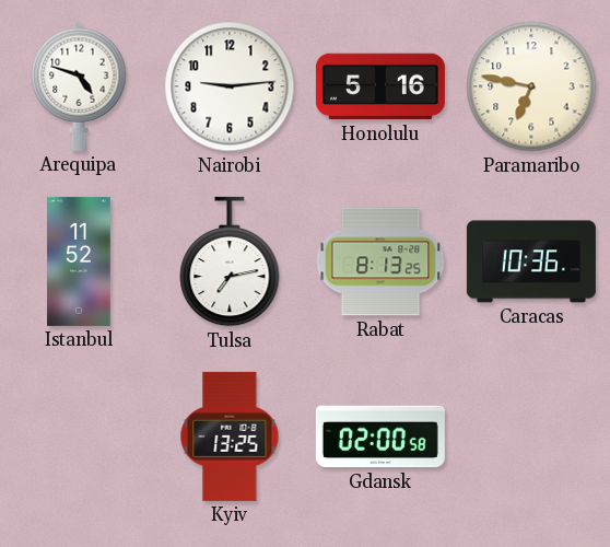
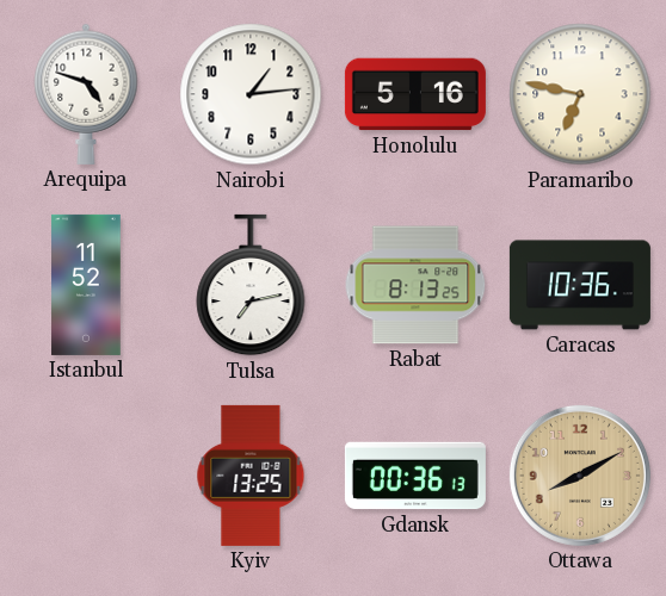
Nairobi: 9:14 -> 1:14
Gdansk: 02:00 -> 00:36
Ottawa: none -> 8:10
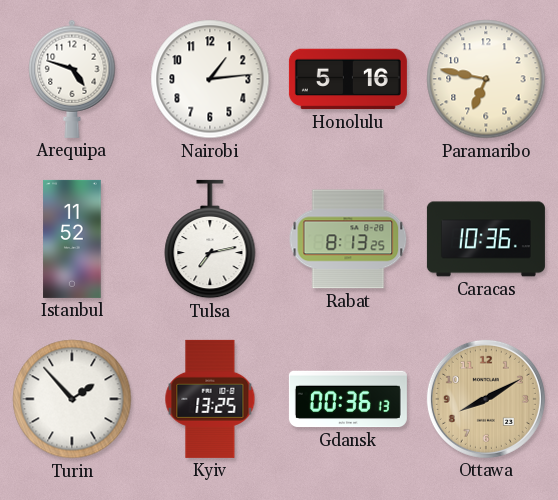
Turin: none -> 1:53
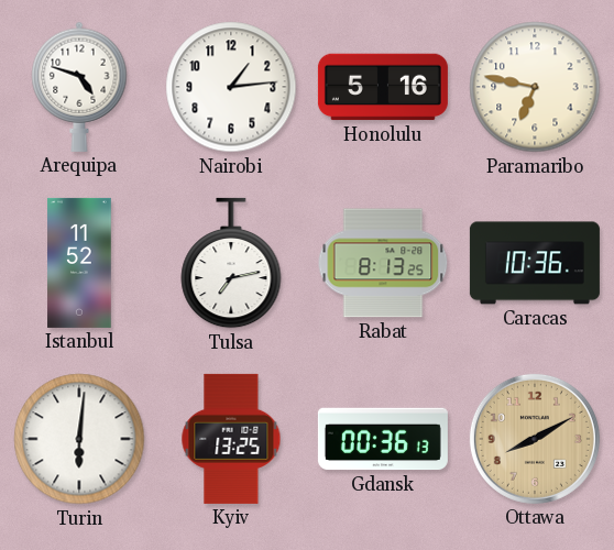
Turin: 1:53 -> 6:01
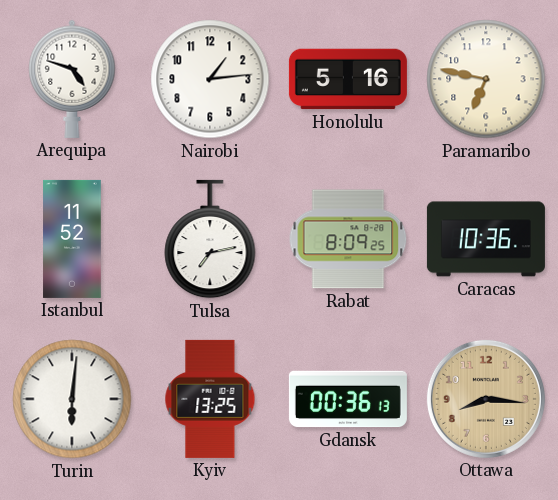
Rabat: 8:13 -> 8:09
Ottawa: 8:10 -> 8:16
